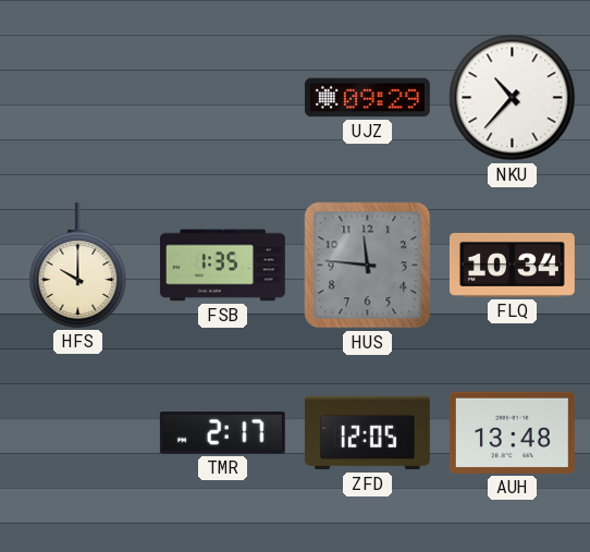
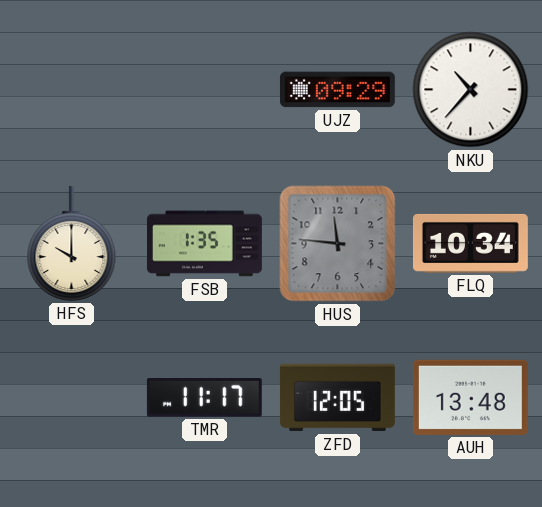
TMR: 2:17 -> 11:17
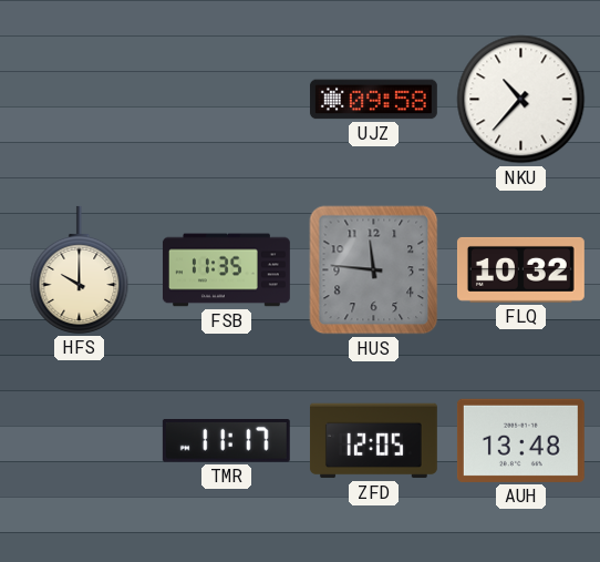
UJZ: 09:29 -> 09:58
FSB: 1:35 -> 11:35
FLQ: 10:34 -> 10:32
